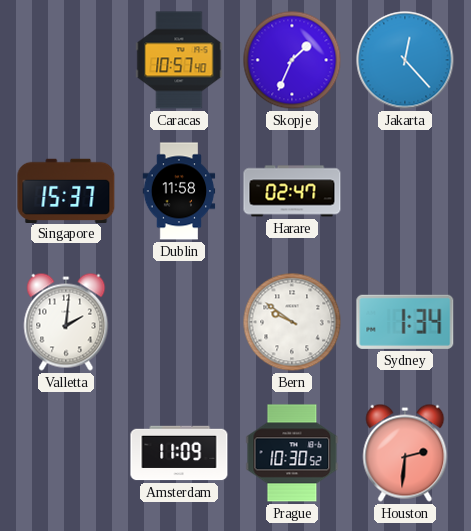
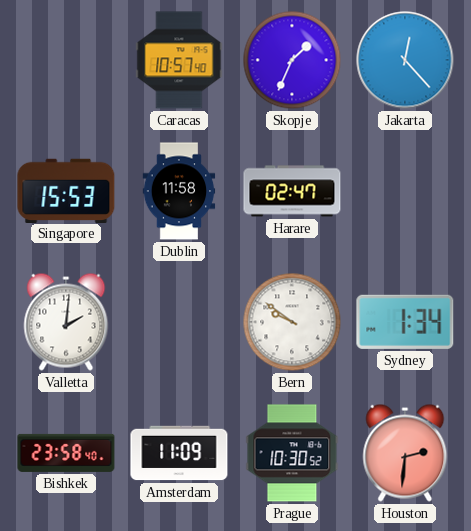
Singapore: 15:37 -> 15:53
Bishkek: none -> 23:58
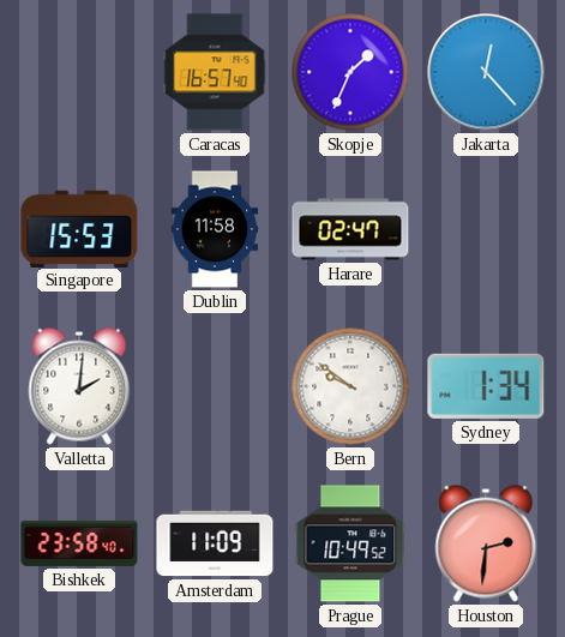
Caracas: 10:57 -> 16:57
Prague: 10:30 -> 10:49
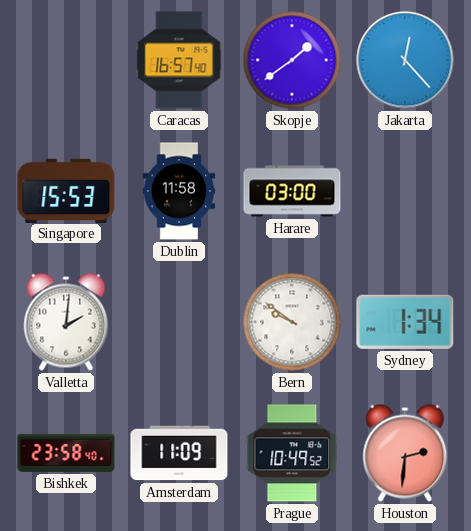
Skopje: 1:34 -> 1:39
Harare: 02:47 -> 03:00
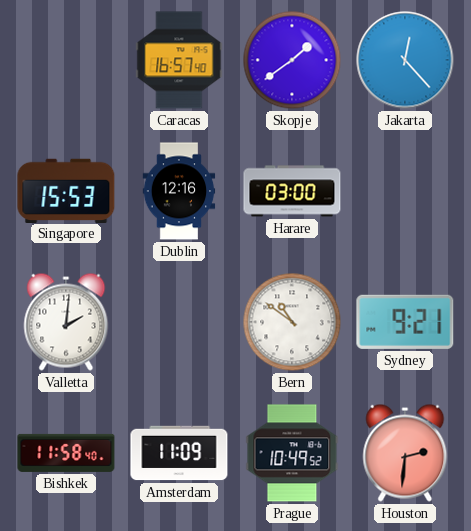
Dublin: 11:58 -> 12:16
Bern: 9:51 -> 10:51
Sydney: 1:34 -> 9:21
Bishkek: 23:58 -> 11:58
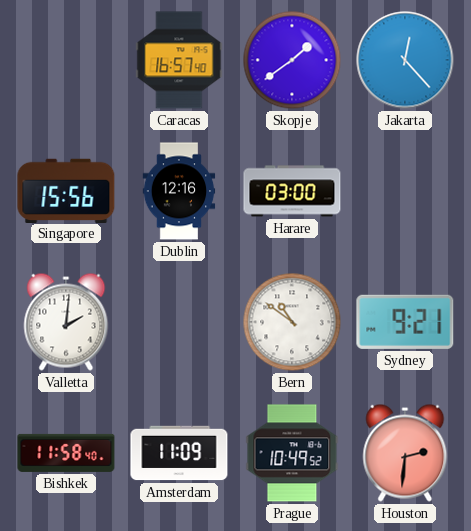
Singapore: 15:53 -> 15:56
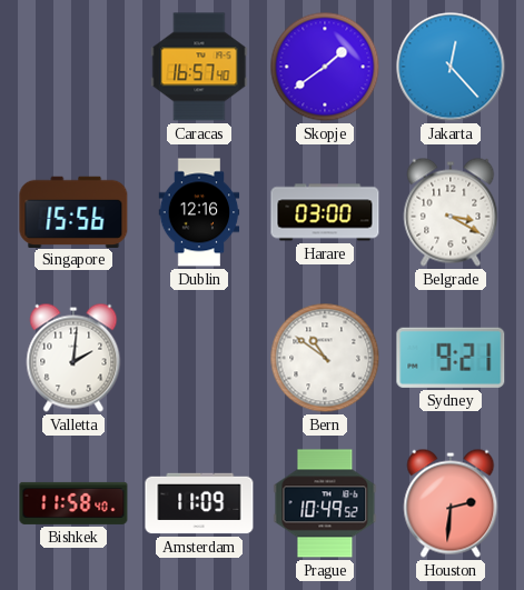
Belgrade: none -> 3:20
